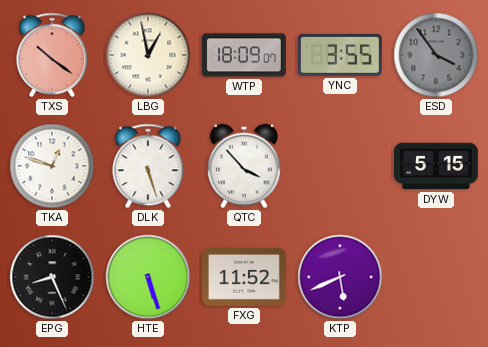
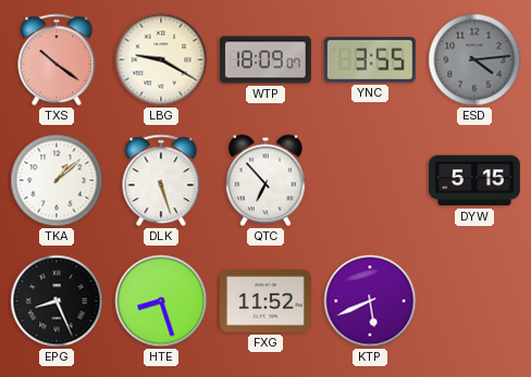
LBG: 12:58 -> 9:20
ESD: 3:54 -> 4:14
TKA: 12:48 -> 1:08
QTC: 3:53 -> 6:53
HTE: 5:27 -> 8:27
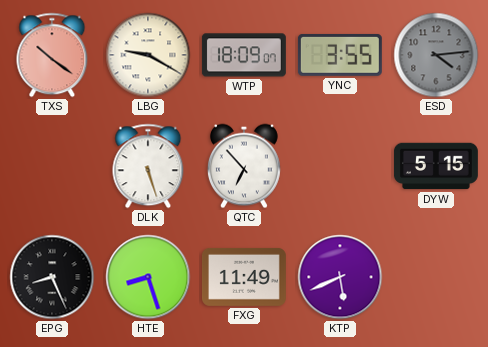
TKA: 1:08 -> none
FXG: 11:52 -> 11:49
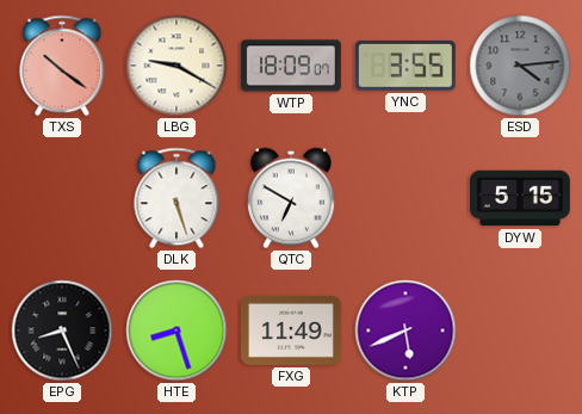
QTC: 6:53 -> 6:50
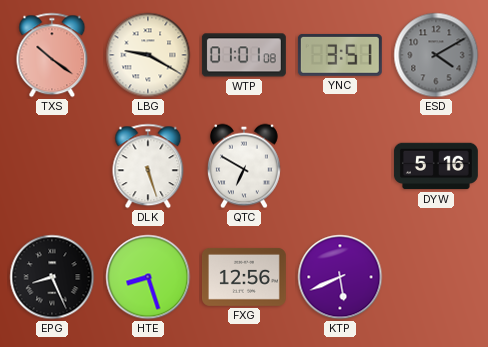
WTP: 18:09 -> 01:01
YNC: 3:55 -> 3:51
ESD: 4:14 -> 4:10
DYW: 5:15 -> 5:16
FXG: 11:49 -> 12:56
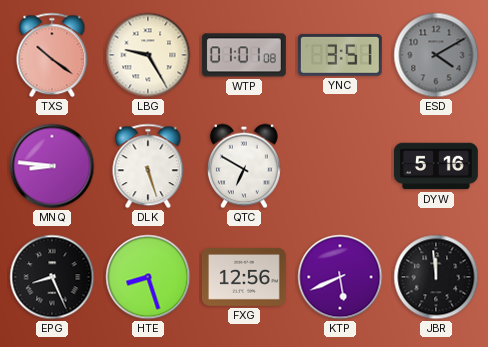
LBG: 9:20 -> 9:25
MNQ: none -> 8:46
JBR: none -> 11:59
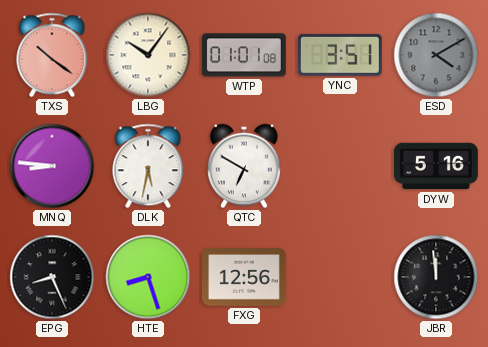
LBG: 9:25 -> 10:06
DLK: 5:27 -> 5:32
KTP: 5:41 -> none
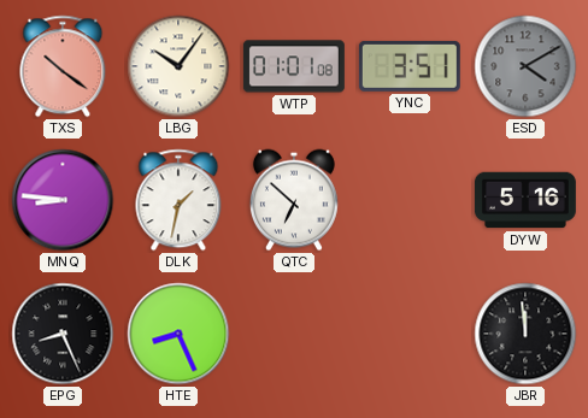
DLK: 5:32 -> 1:32
QTC: 6:50 -> 6:52
HTE: 8:27 -> 8:26
FXG: 12:56 -> none
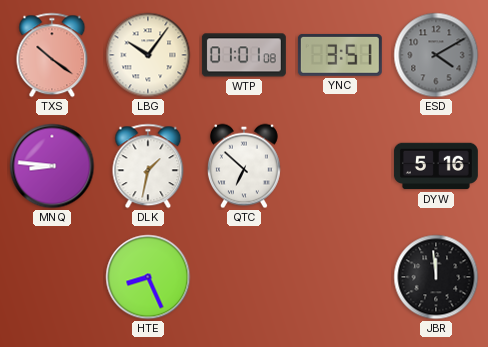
EPG: 8:26 -> none
